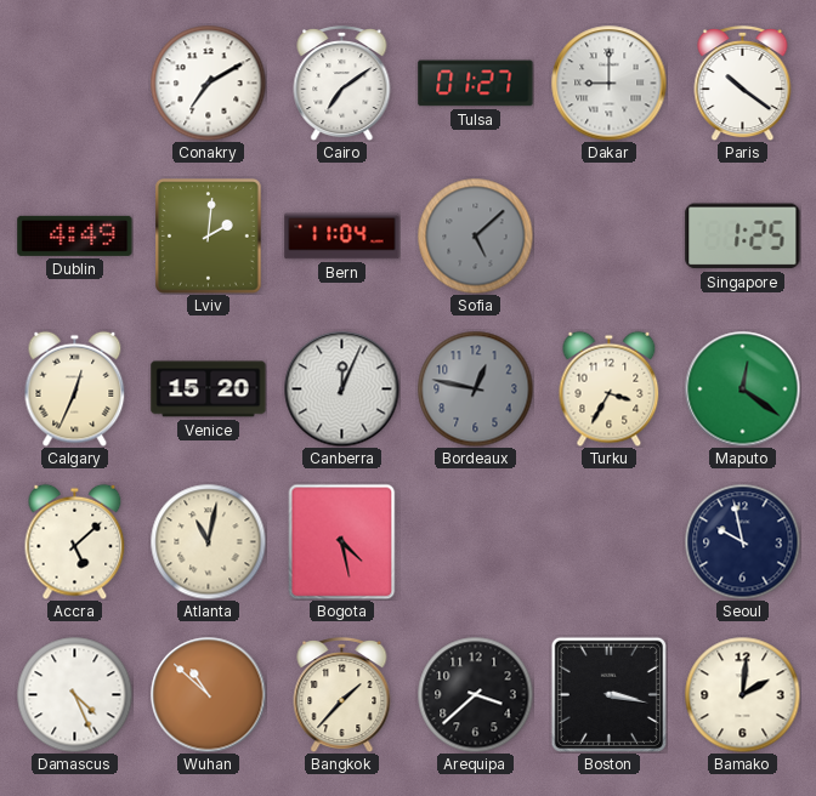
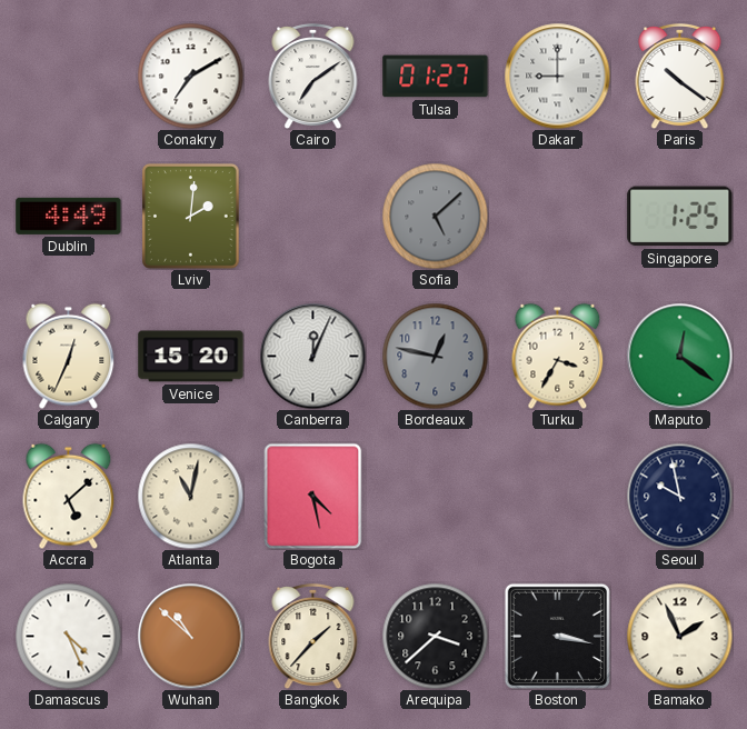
Bern: 11:04 -> none
Bamako: 2:01 -> 1:56
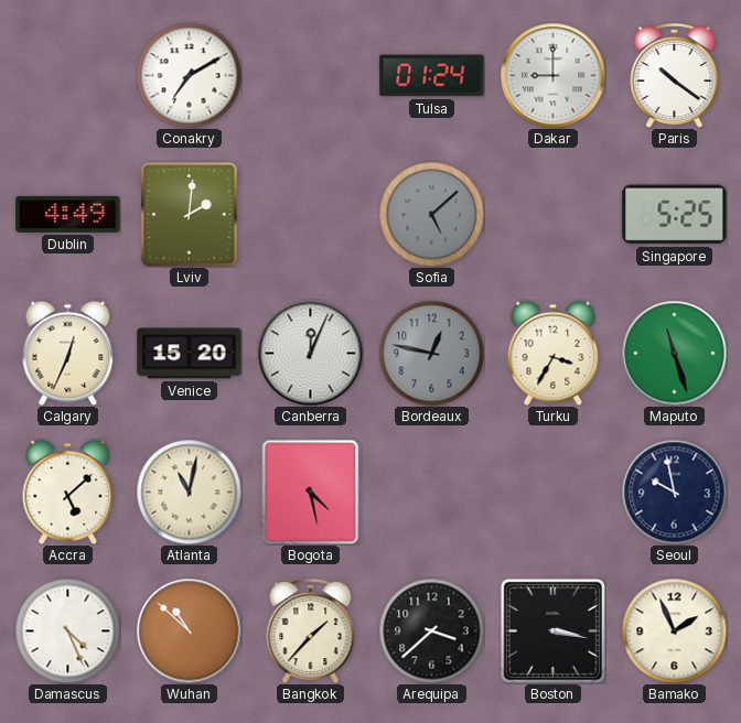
Cairo: 7:09 -> none
Tulsa: 01:27 -> 01:24
Singapore: 1:25 -> 5:25
Maputo: 12:21 -> 11:27
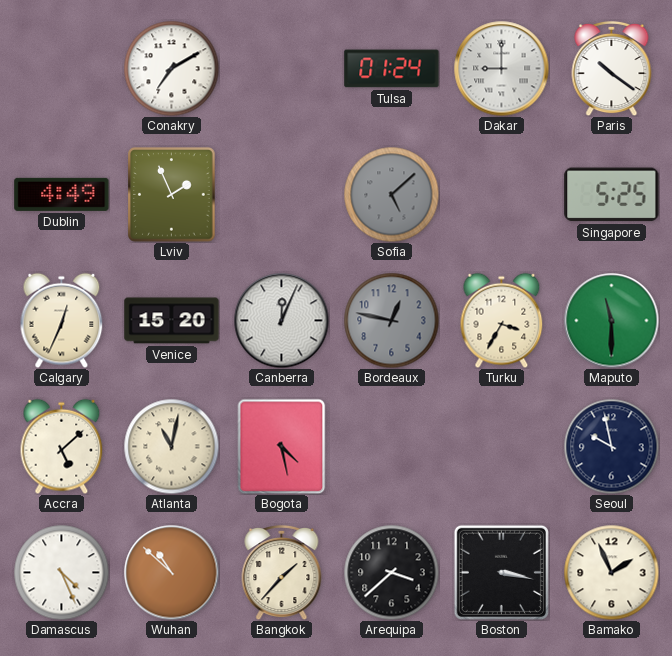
Lviv: 2:01 -> 1:56
Maputo: 11:27 -> 11:30
